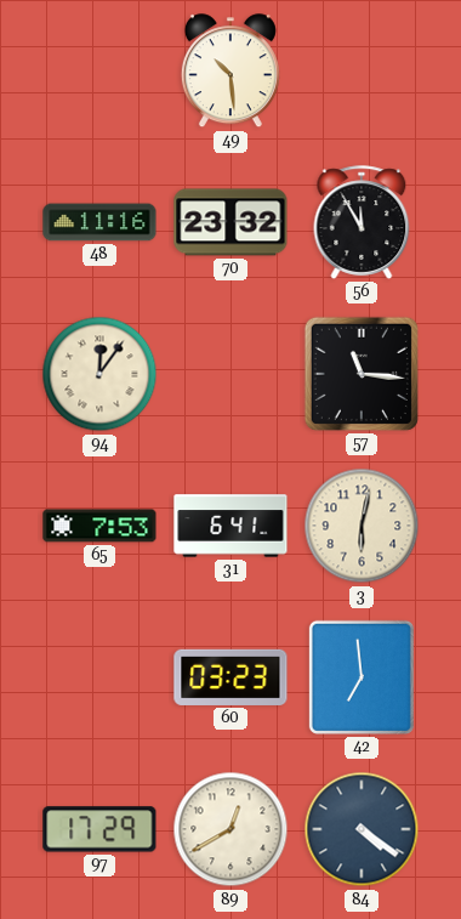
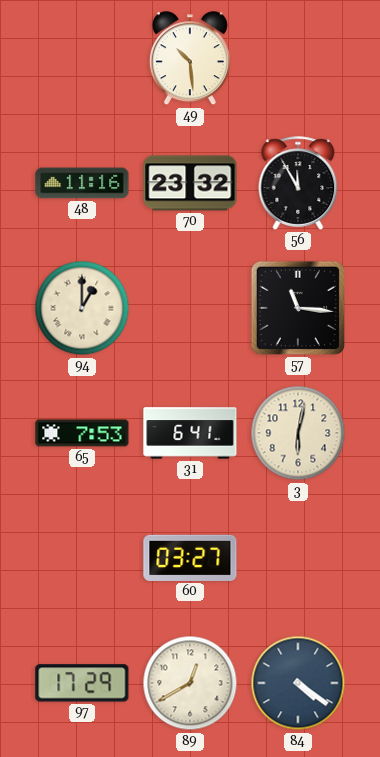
94: 12:06 -> 1:00
60: 03:23 -> 03:27
42: 6:59 -> none
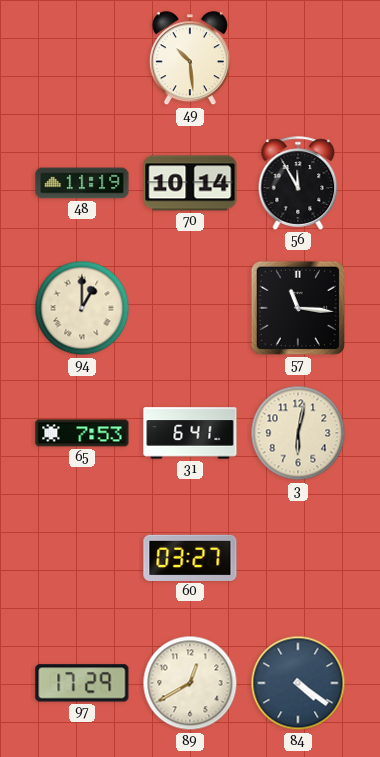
48: 11:16 -> 11:19
70: 23:32 -> 10:14
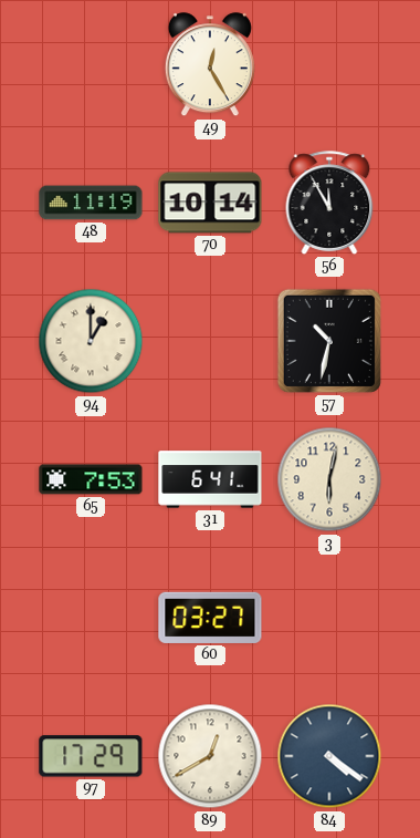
49: 10:29 -> 12:25
57: 11:16 -> 10:32
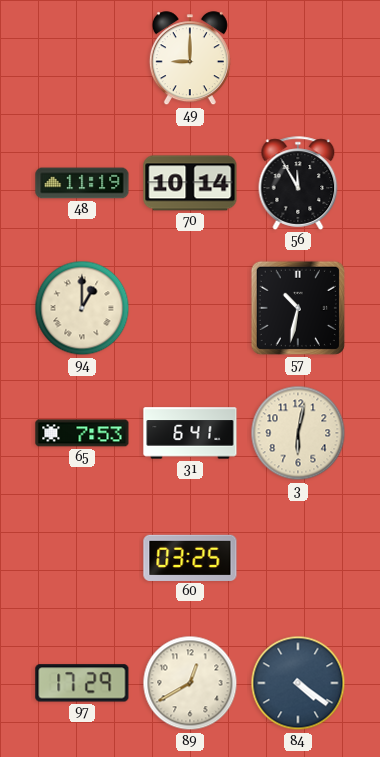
49: 12:25 -> 9:00
60: 03:27 -> 03:25
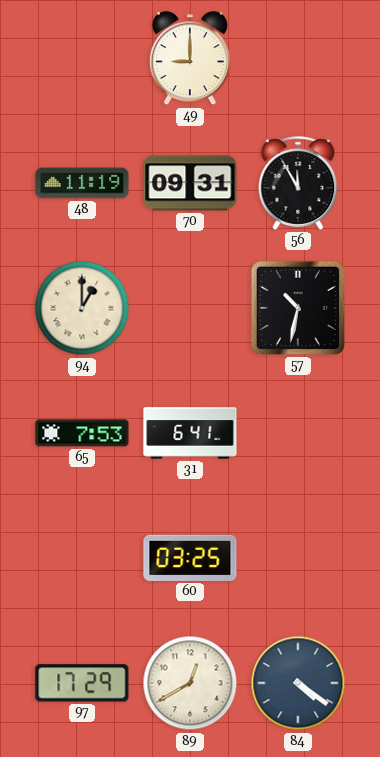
70: 10:14 -> 09:31
3: 6:02 -> none
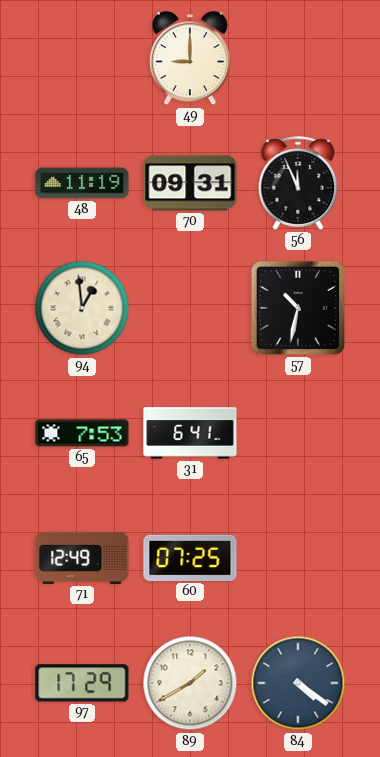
56: 11:55 -> 11:56
94: 1:00 -> 12:59
71: none -> 12:49
60: 03:25 -> 07:25
89: 12:40 -> 1:40
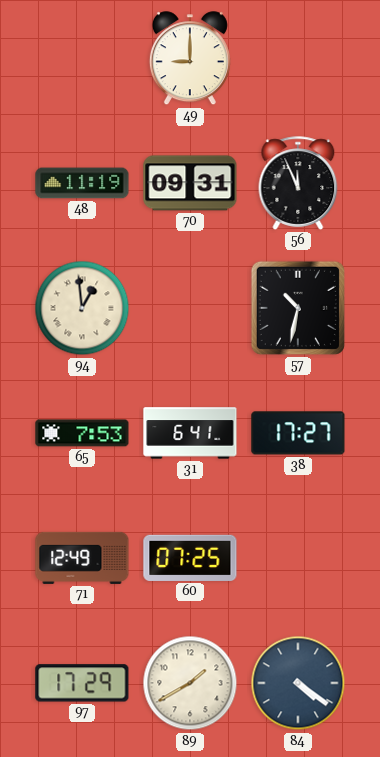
38: none -> 17:27
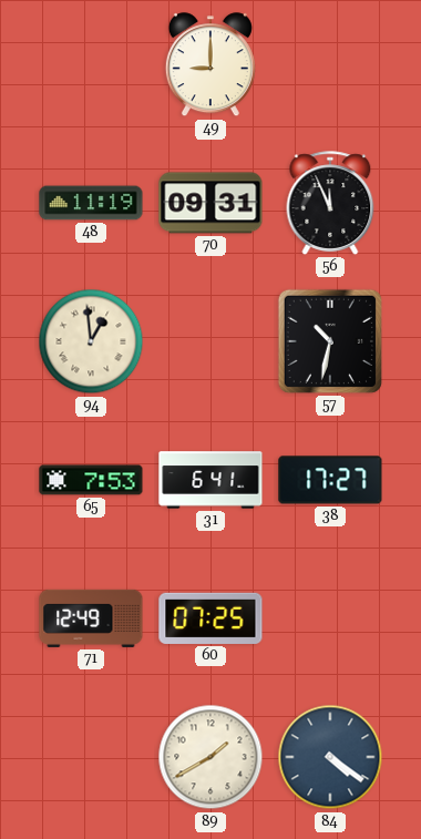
97: 17:29 -> none
